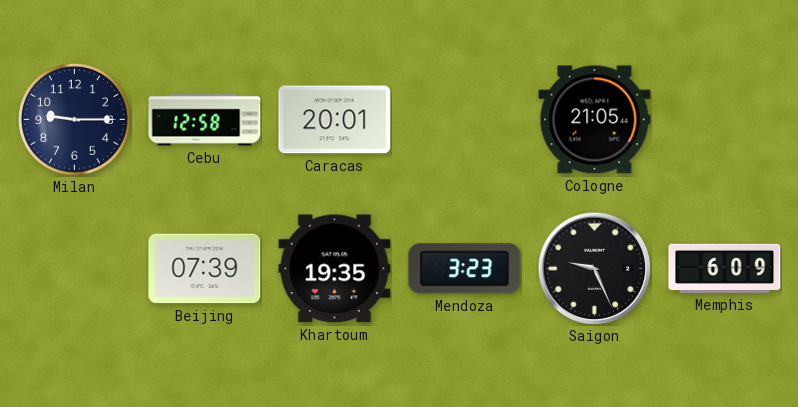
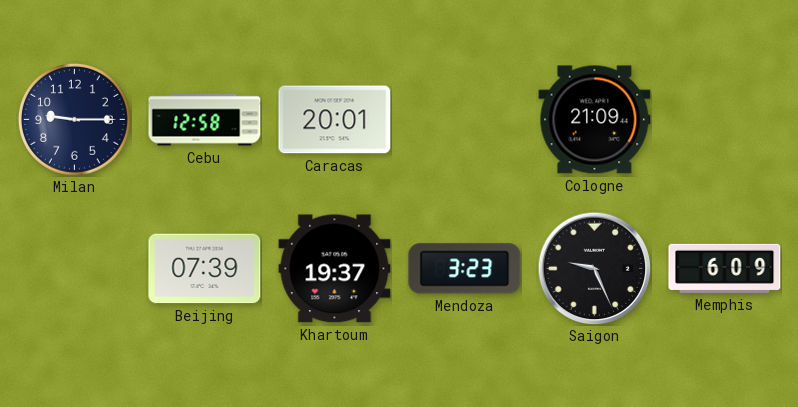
Cologne: 21:05 -> 21:09
Khartoum: 19:35 -> 19:37
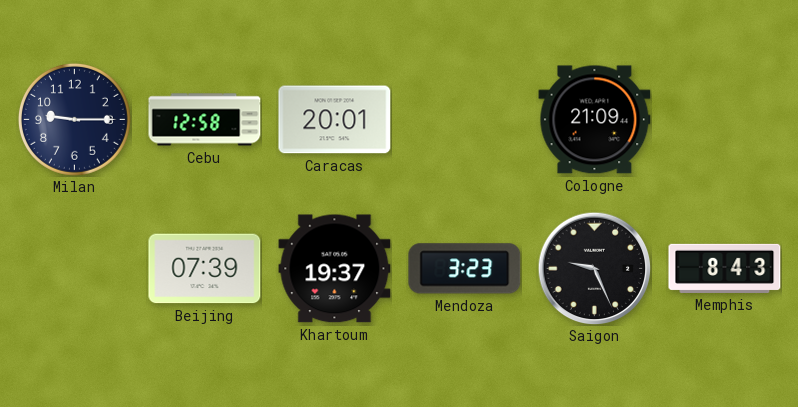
Memphis: 6:09 -> 8:43
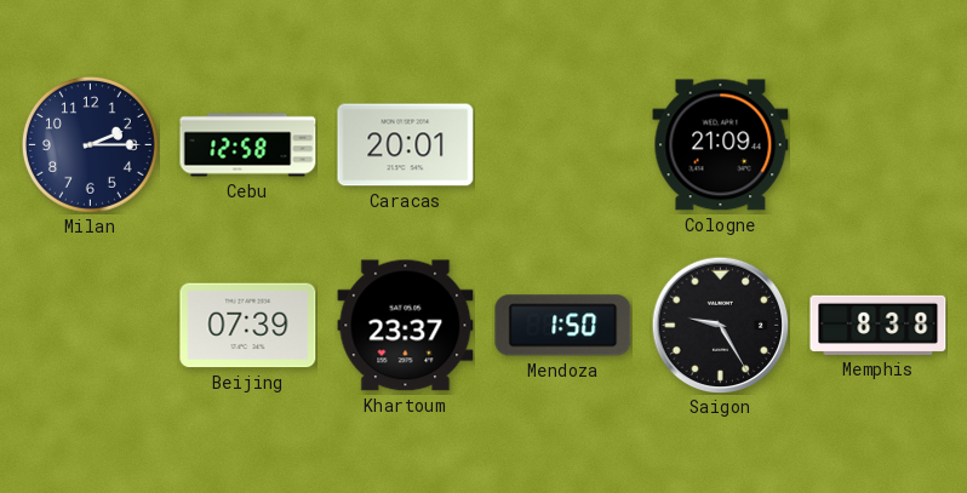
Milan: 9:15 -> 2:15
Khartoum: 19:37 -> 23:37
Mendoza: 3:23 -> 1:50
Saigon: 9:26 -> 9:25
Memphis: 8:43 -> 8:38
